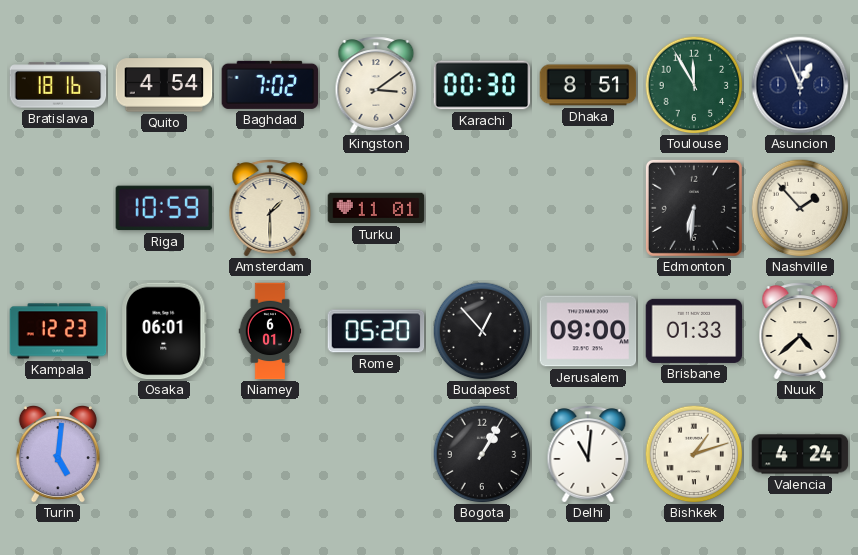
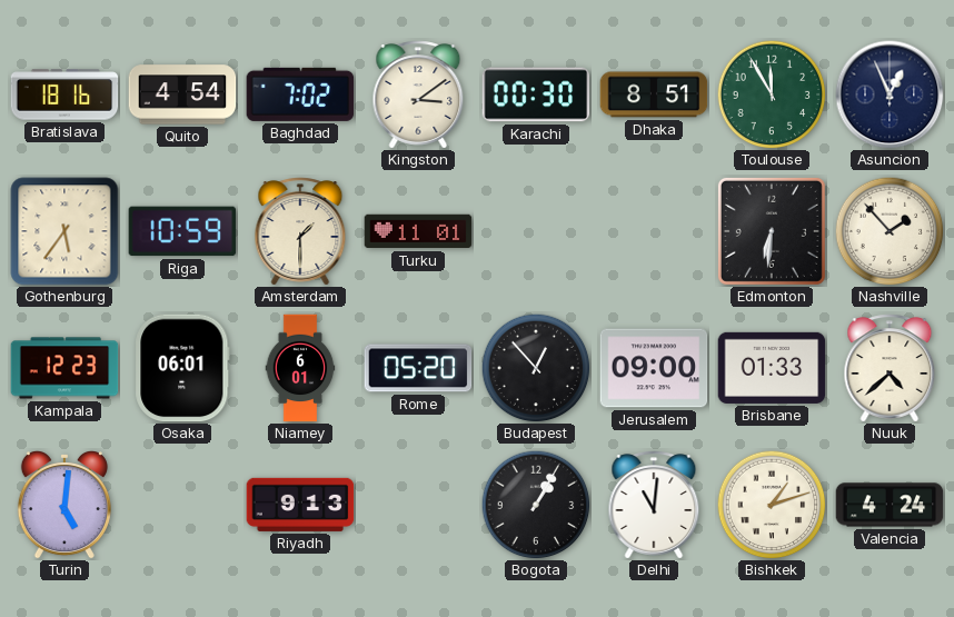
Gothenburg: none -> 5:36
Riyadh: none -> 9:13
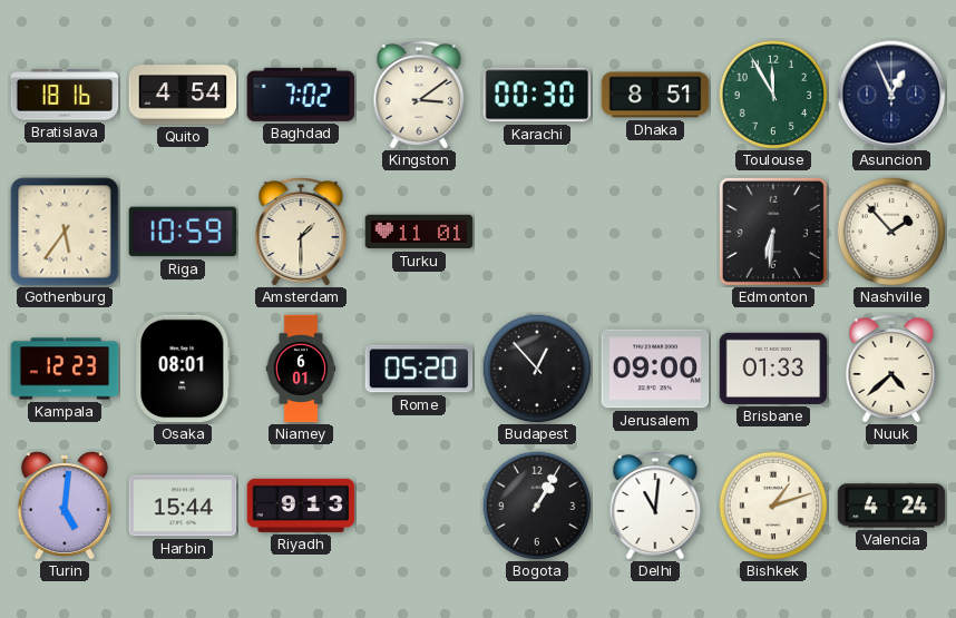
Osaka: 06:01 -> 08:01
Harbin: none -> 15:44
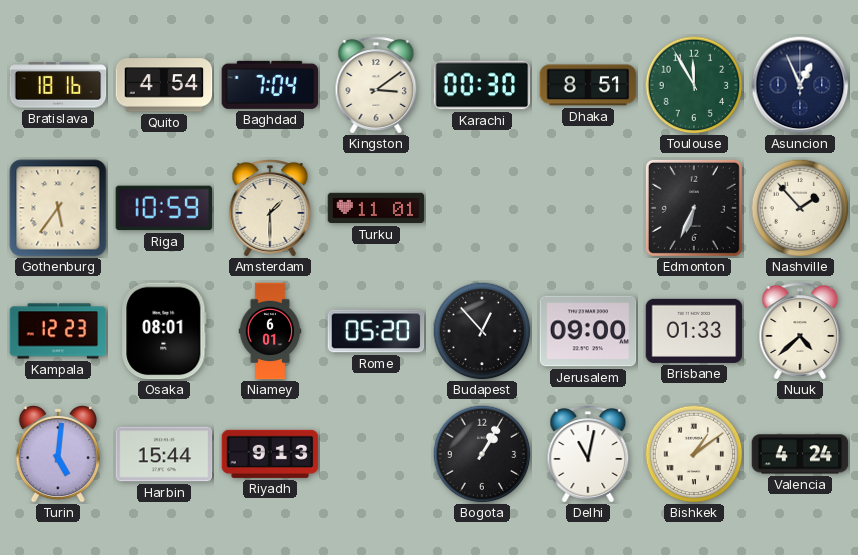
Baghdad: 7:02 -> 7:04
Edmonton: 6:31 -> 6:34
Delhi: 11:01 -> 11:02
Bishkek: 1:12 -> 1:09
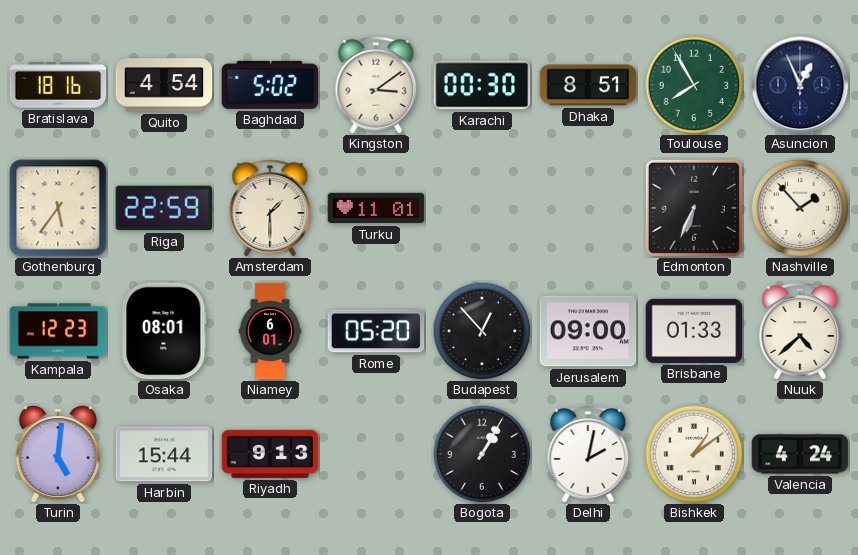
Baghdad: 7:04 -> 5:02
Toulouse: 11:55 -> 7:55
Riga: 10:59 -> 22:59
Delhi: 11:02 -> 2:02
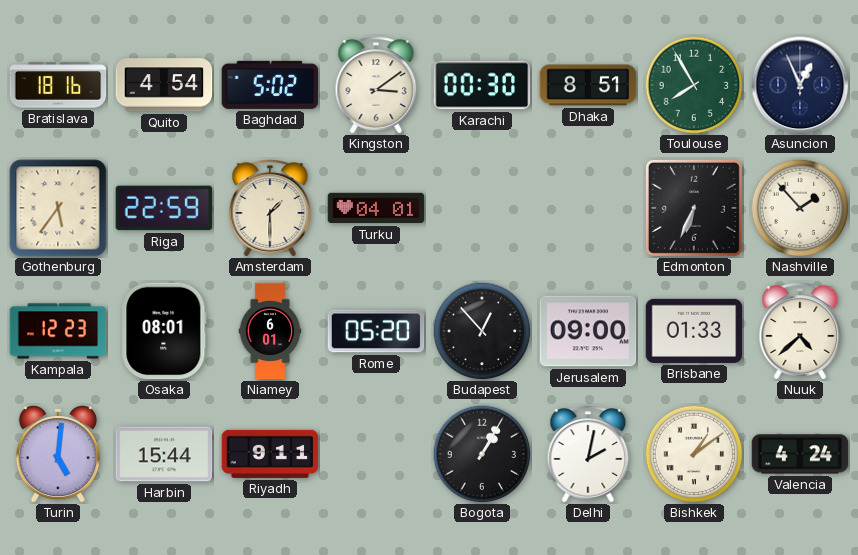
Turku: 11:01 -> 04:01
Riyadh: 9:13 -> 9:11
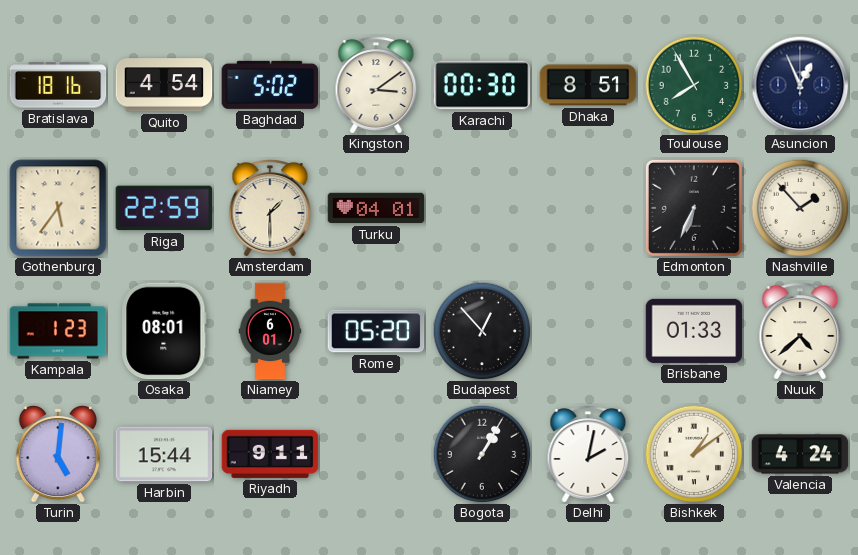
Kampala: 12:23 -> 1:23
Jerusalem: 09:00 -> none
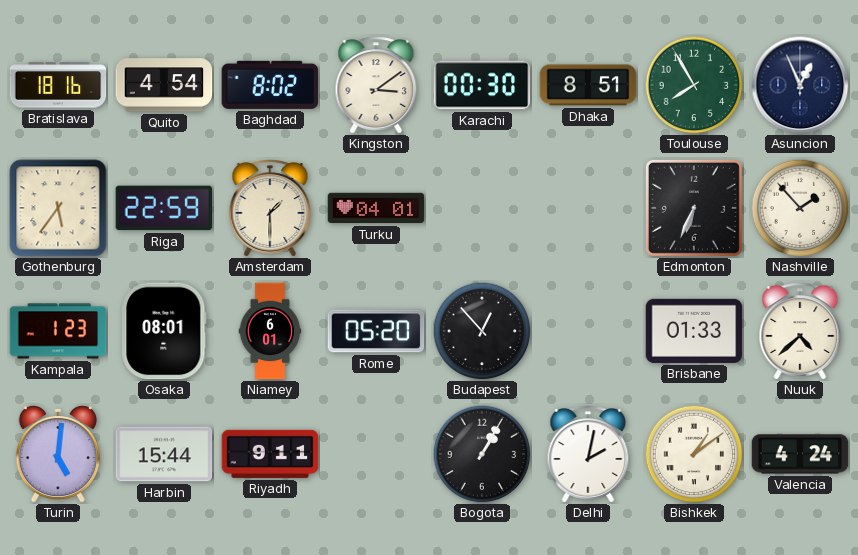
Baghdad: 5:02 -> 8:02
